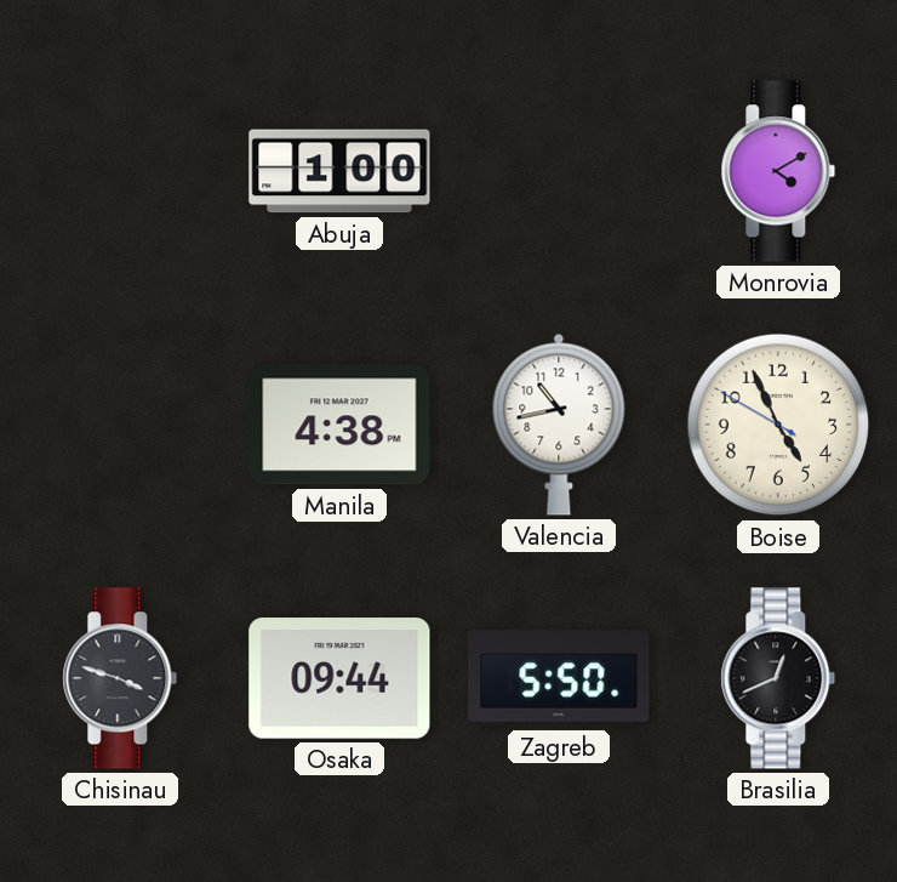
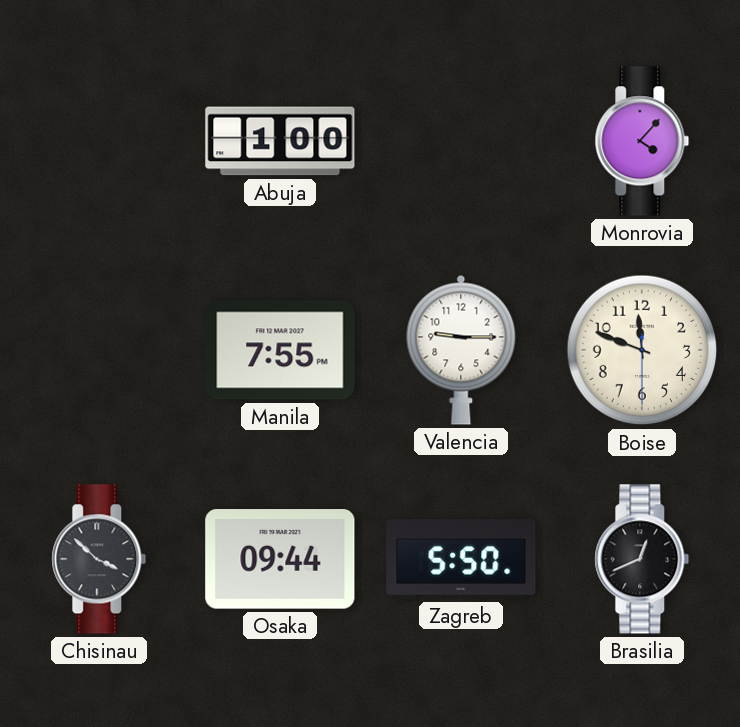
Monrovia: 4:10 -> 4:07
Manila: 4:38 -> 7:55
Valencia: 10:43 -> 9:15
Boise: 4:55 -> 11:48
Chisinau: 3:48 -> 3:52
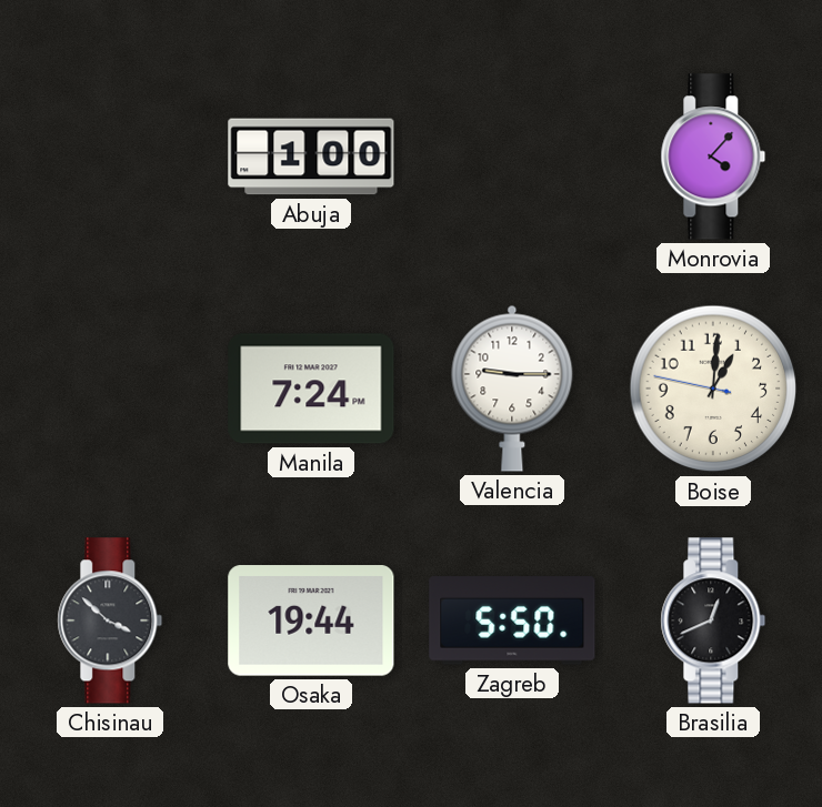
Manila: 7:55 -> 7:24
Boise: 11:48 -> 1:00
Osaka: 09:44 -> 19:44
